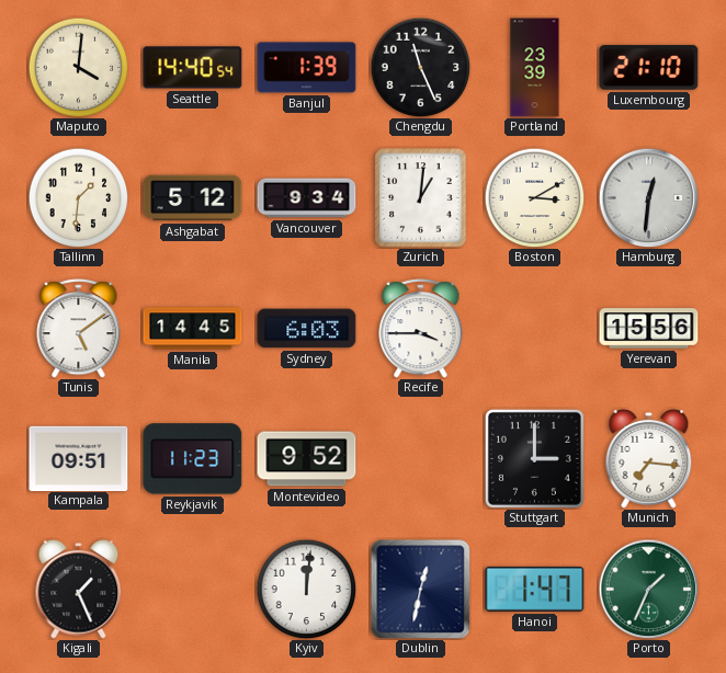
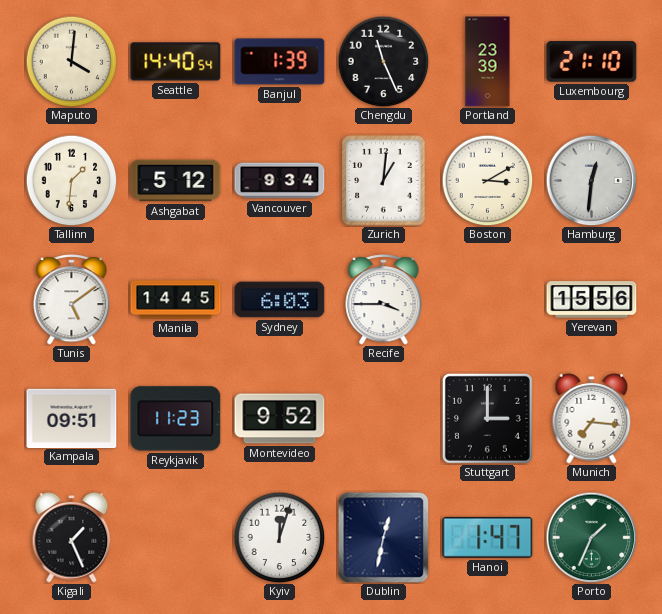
Kyiv: 12:01 -> 12:03
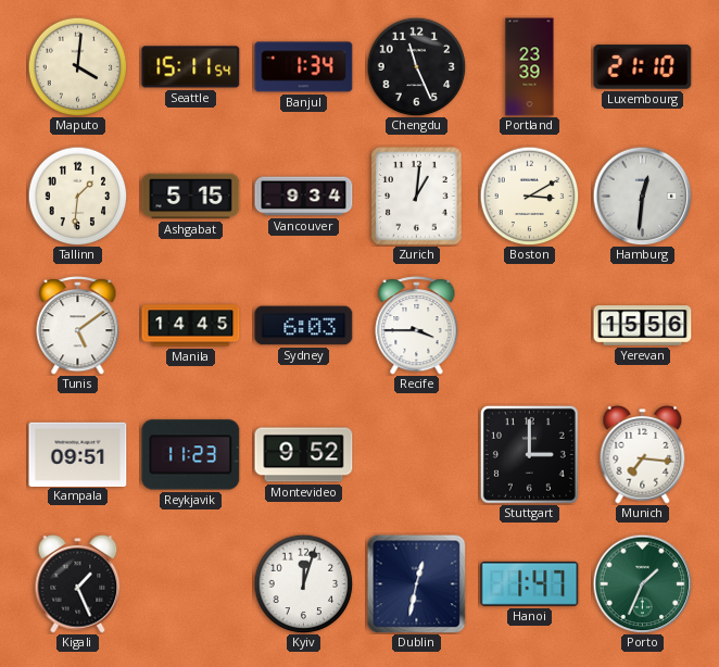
Seattle: 14:40 -> 15:11
Banjul: 1:39 -> 1:34
Ashgabat: 5:12 -> 5:15
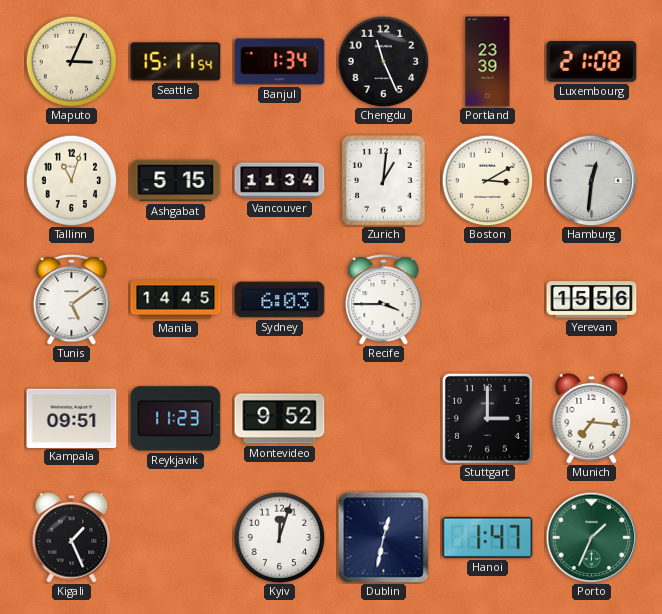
Maputo: 4:01 -> 3:04
Luxembourg: 21:10 -> 21:08
Tallinn: 1:31 -> 11:03
Vancouver: 9:34 -> 11:34
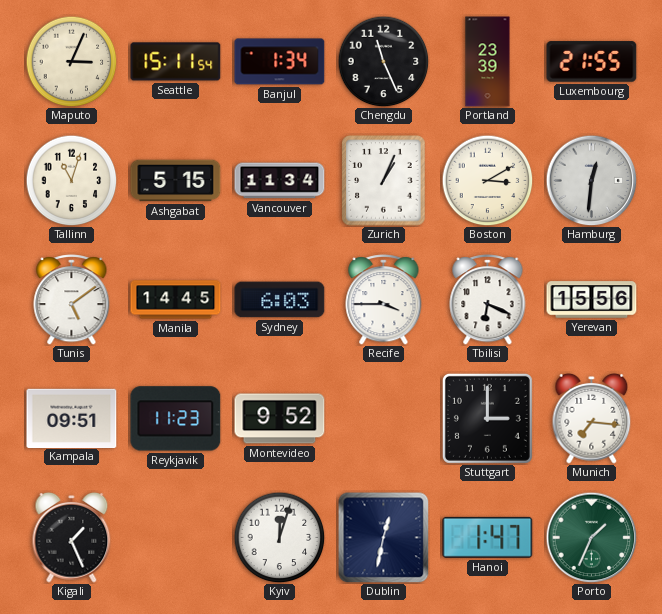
Luxembourg: 21:08 -> 21:55
Zurich: 1:01 -> 1:04
Tbilisi: none -> 6:19
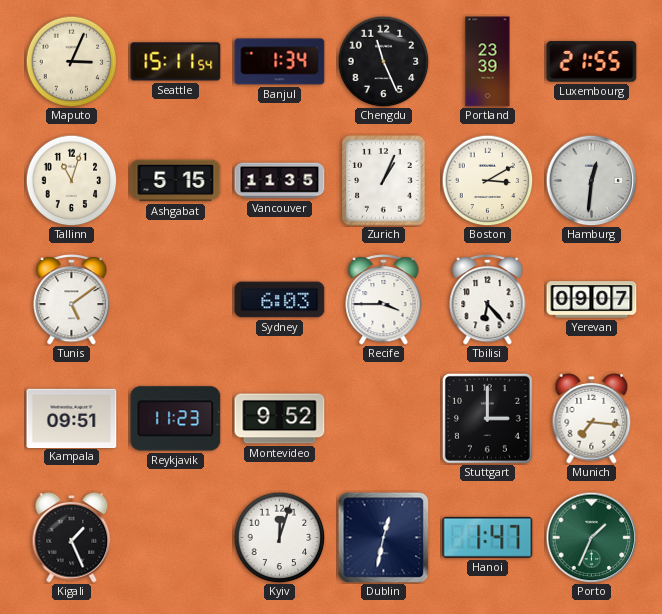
Vancouver: 11:34 -> 11:35
Manila: 14:45 -> none
Tbilisi: 6:19 -> 6:23
Yerevan: 15:56 -> 09:07
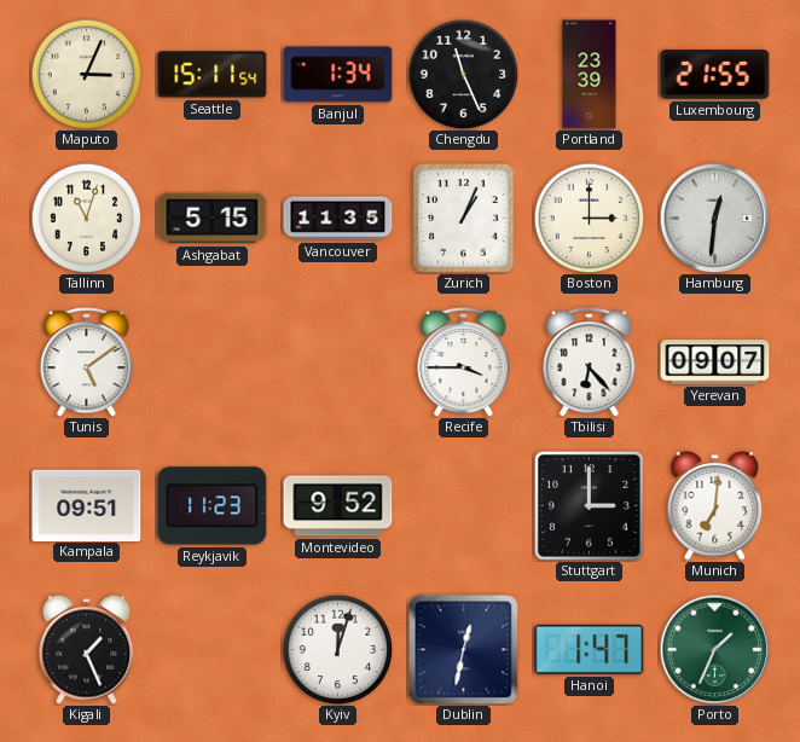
Boston: 3:10 -> 3:00
Sydney: 6:03 -> none
Munich: 7:16 -> 7:01
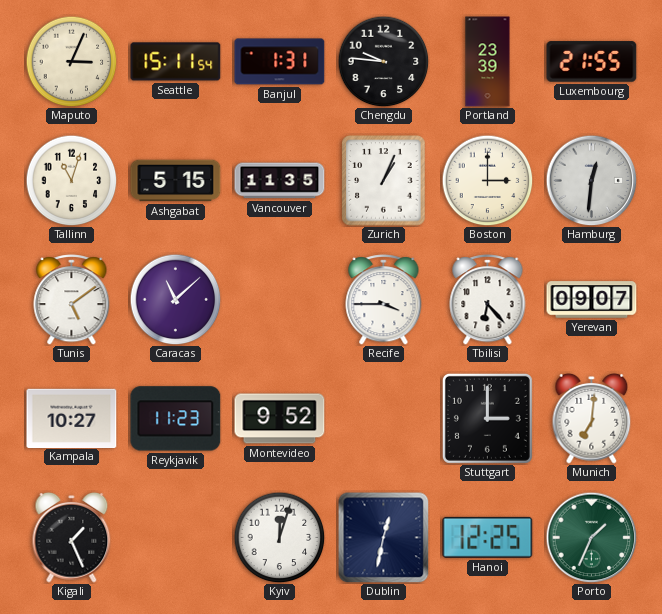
Banjul: 1:34 -> 1:31
Chengdu: 11:26 -> 9:46
Caracas: none -> 11:08
Kampala: 09:51 -> 10:27
Hanoi: 1:47 -> 12:25
